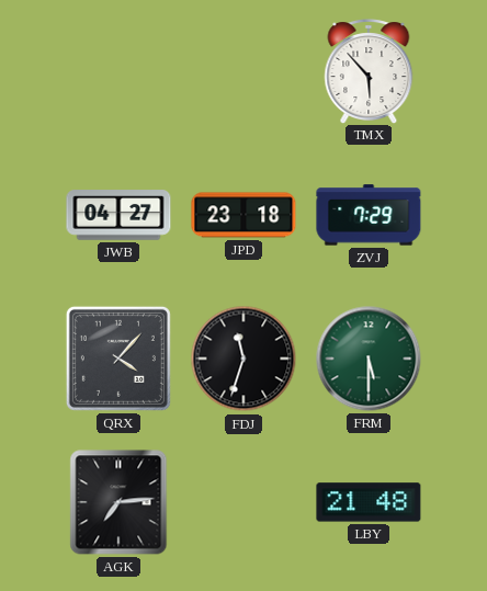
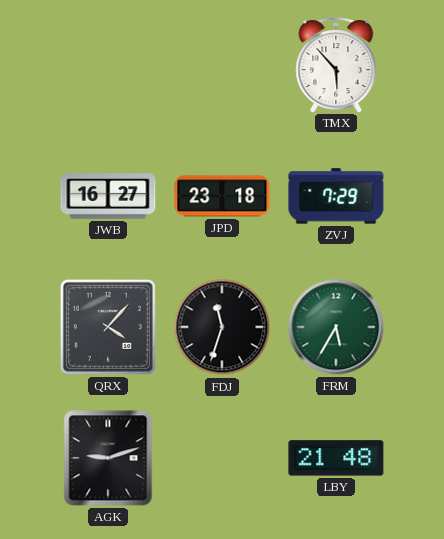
JWB: 04:27 -> 16:27
FRM: 5:30 -> 5:35
AGK: 7:14 -> 9:12
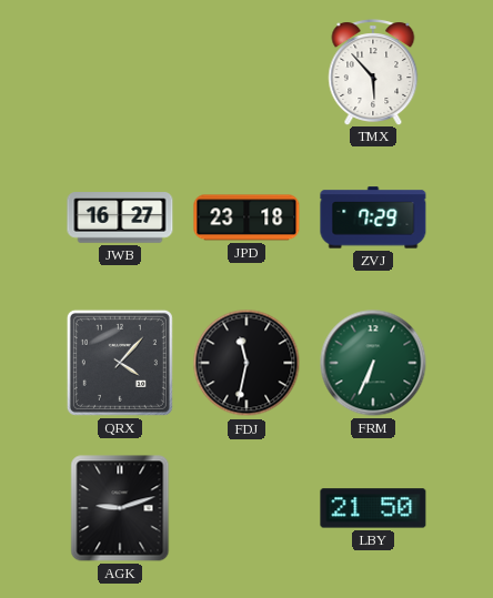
FDJ: 11:33 -> 11:32
FRM: 5:35 -> 6:34
LBY: 21:48 -> 21:50
